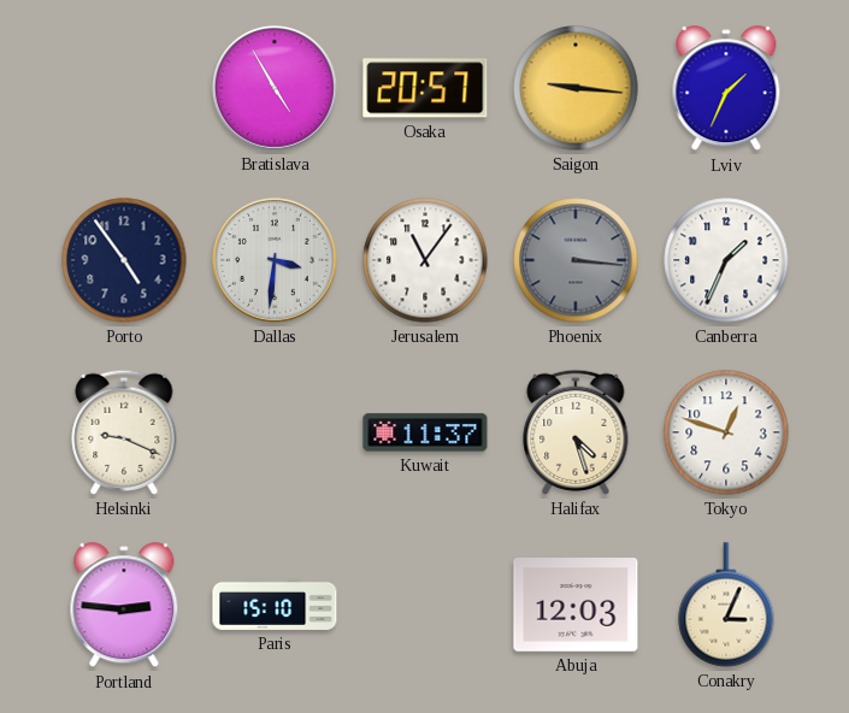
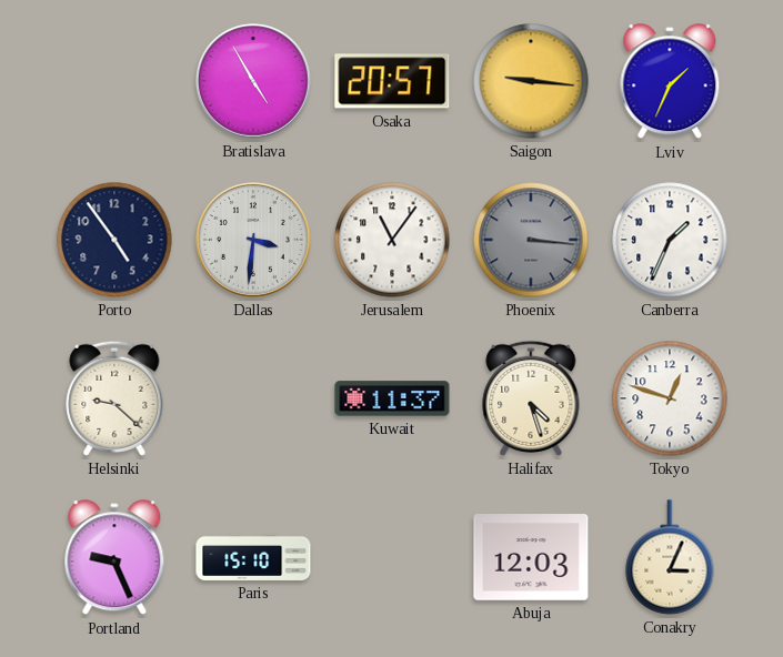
Helsinki: 9:19 -> 9:22
Portland: 2:46 -> 9:26
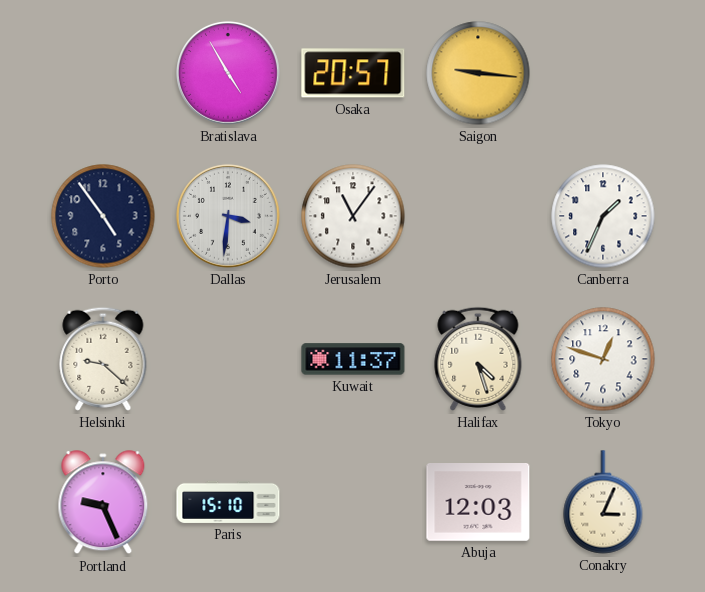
Lviv: 1:34 -> none
Phoenix: 3:16 -> none
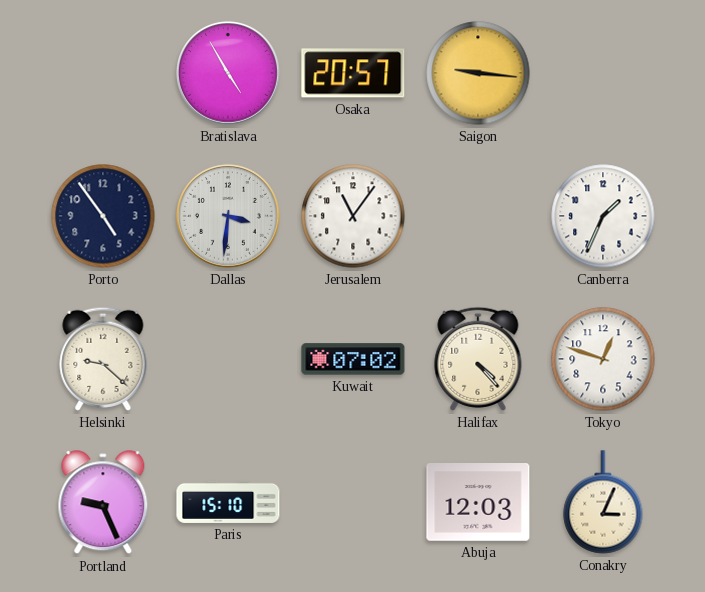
Kuwait: 11:37 -> 07:02
Halifax: 4:27 -> 4:23
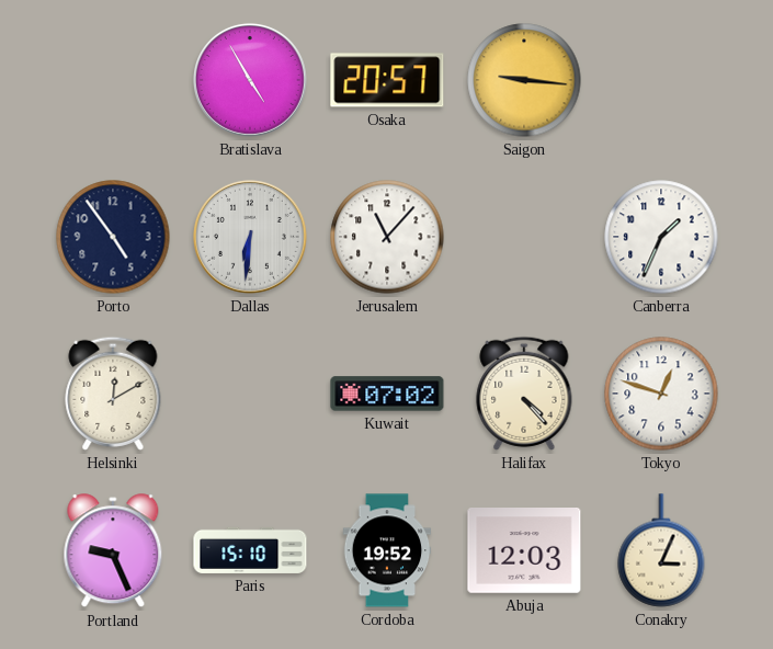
Dallas: 3:31 -> 6:31
Jerusalem: 11:06 -> 11:07
Helsinki: 9:22 -> 12:10
Cordoba: none -> 19:52
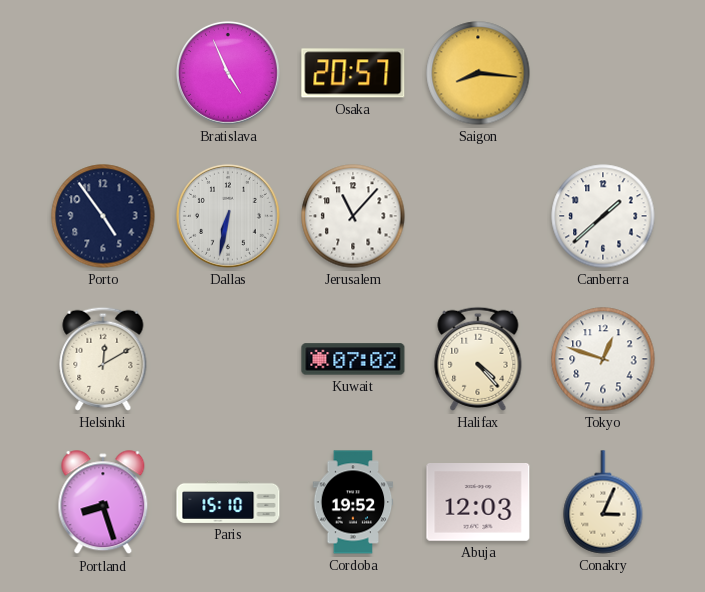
Bratislava: 4:55 -> 4:56
Saigon: 9:16 -> 8:16
Dallas: 6:31 -> 6:32
Canberra: 1:34 -> 1:38
Portland: 9:26 -> 8:27
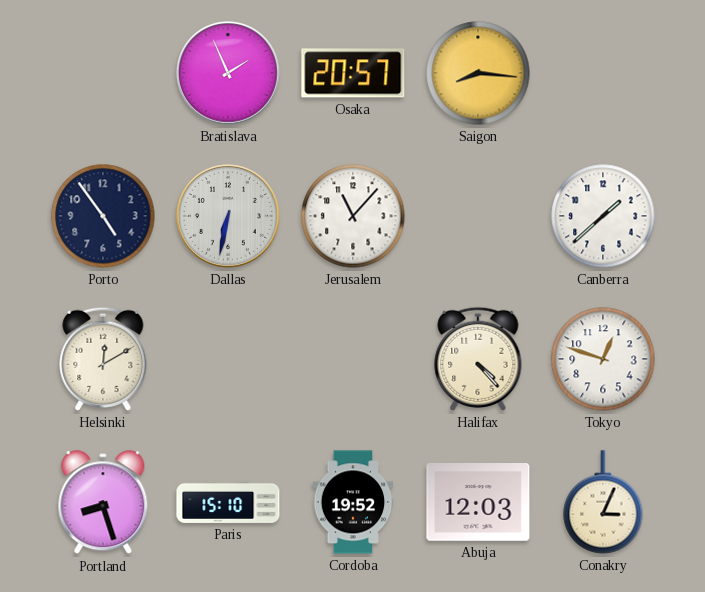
Bratislava: 4:56 -> 1:56
Kuwait: 07:02 -> none
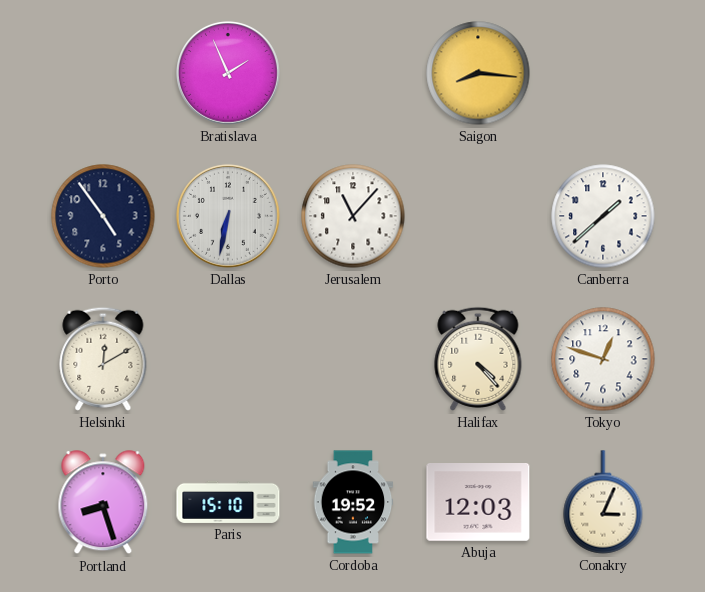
Osaka: 20:57 -> none
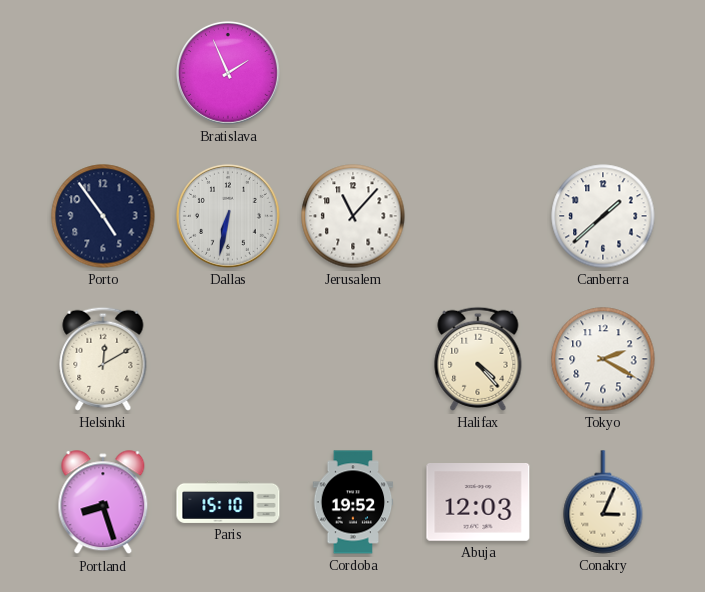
Saigon: 8:16 -> none
Tokyo: 12:48 -> 2:20
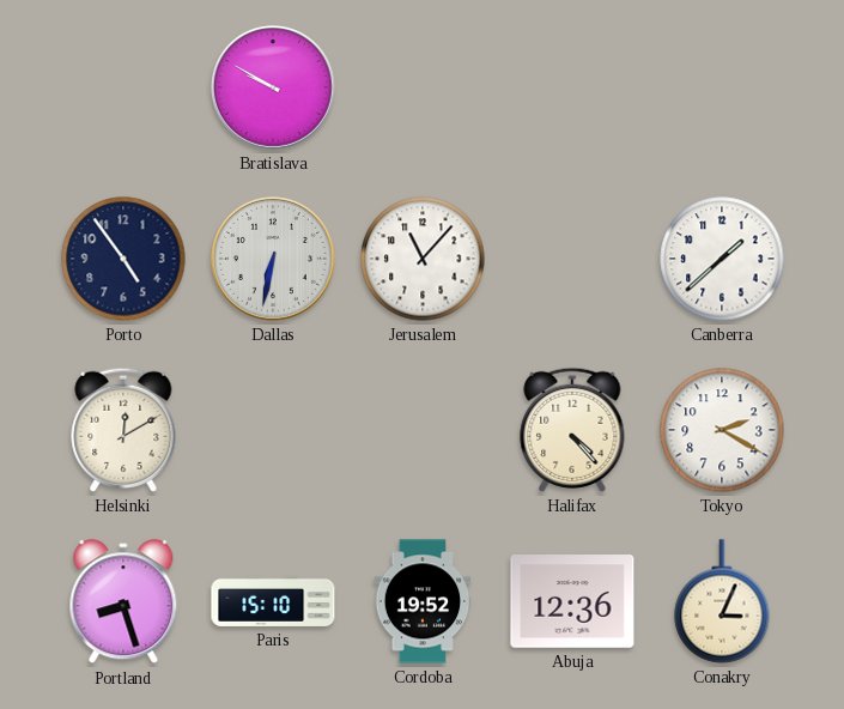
Bratislava: 1:56 -> 9:50
Abuja: 12:03 -> 12:36
